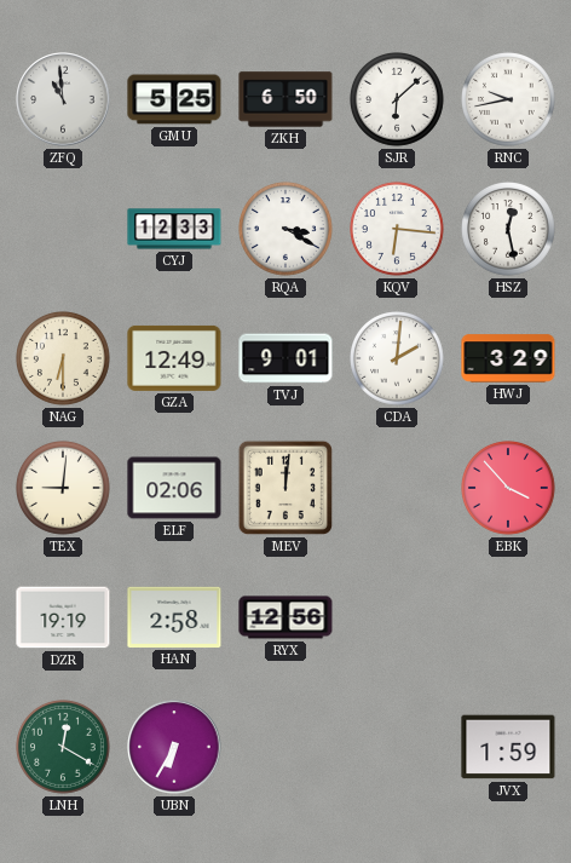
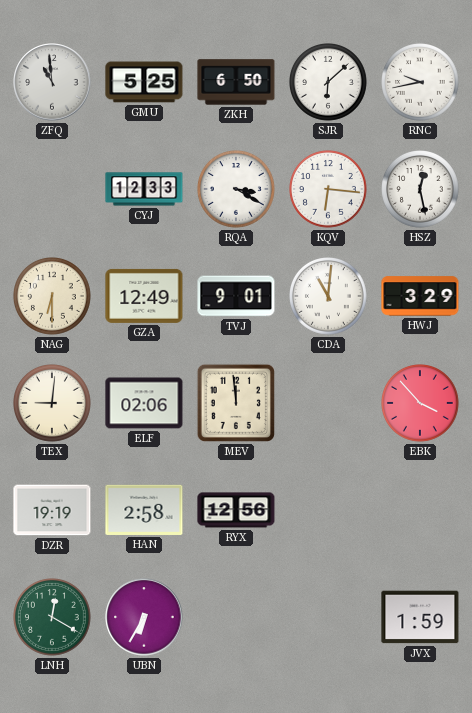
CDA: 2:01 -> 11:01
MEV: 12:01 -> 11:59
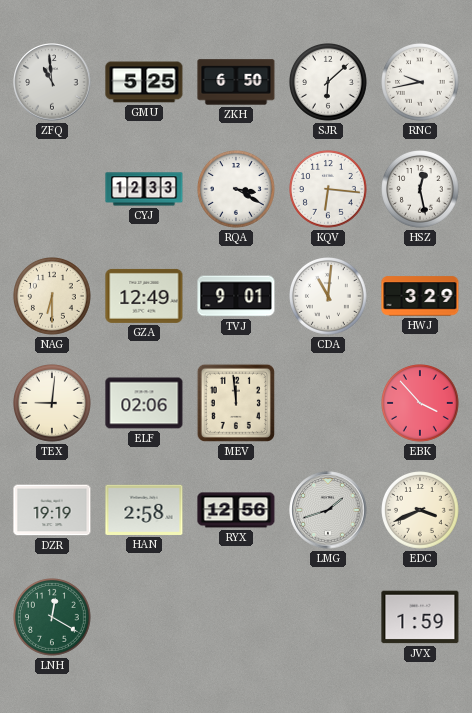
LMG: none -> 1:42
EDC: none -> 3:41
UBN: 6:35 -> none
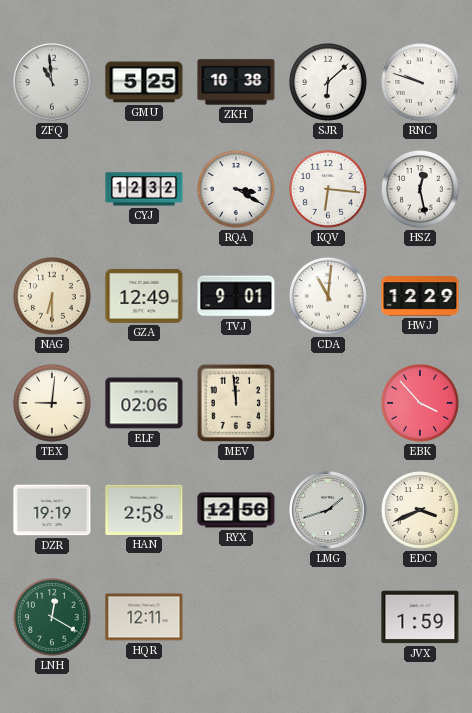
ZKH: 6:50 -> 10:38
RNC: 9:43 -> 9:48
CYJ: 12:33 -> 12:32
HWJ: 3:29 -> 12:29
HQR: none -> 12:11
